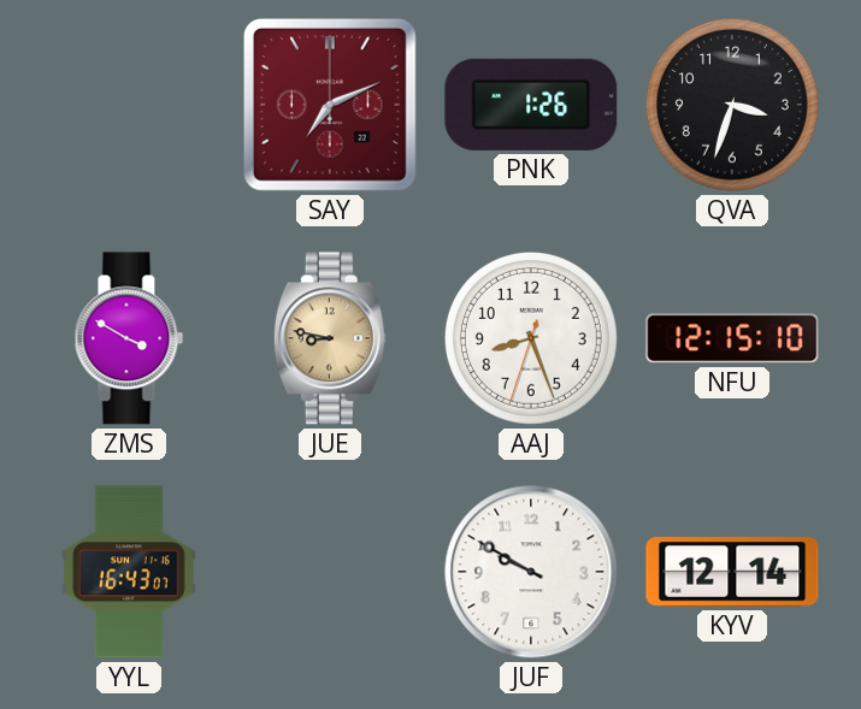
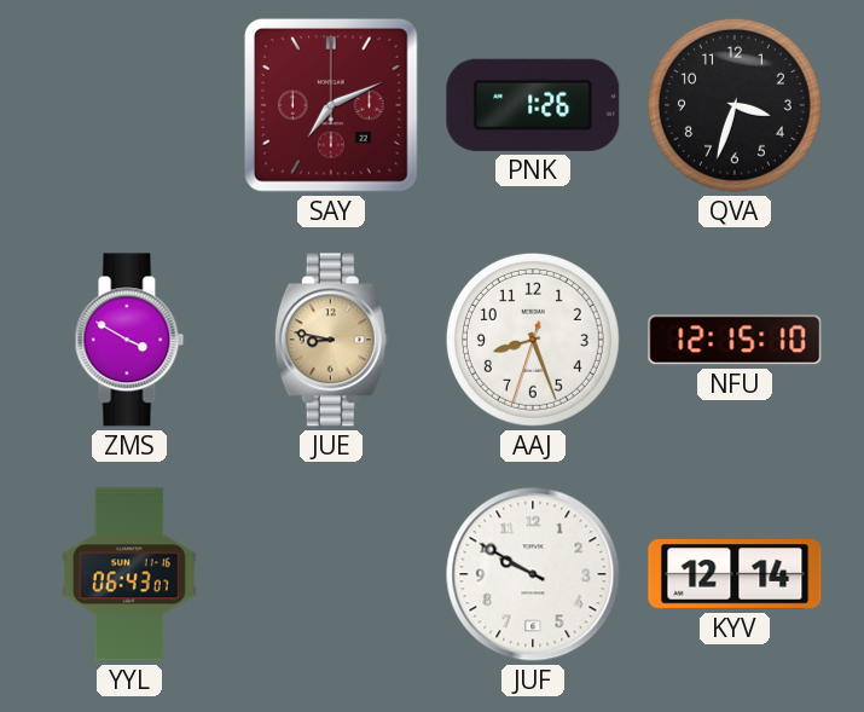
YYL: 16:43 -> 06:43
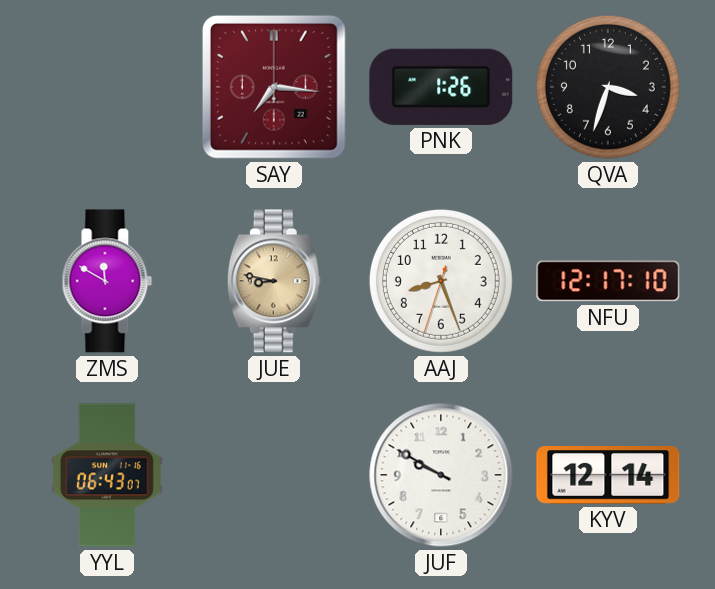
SAY: 7:11 -> 7:16
ZMS: 3:50 -> 11:50
NFU: 12:15 -> 12:17
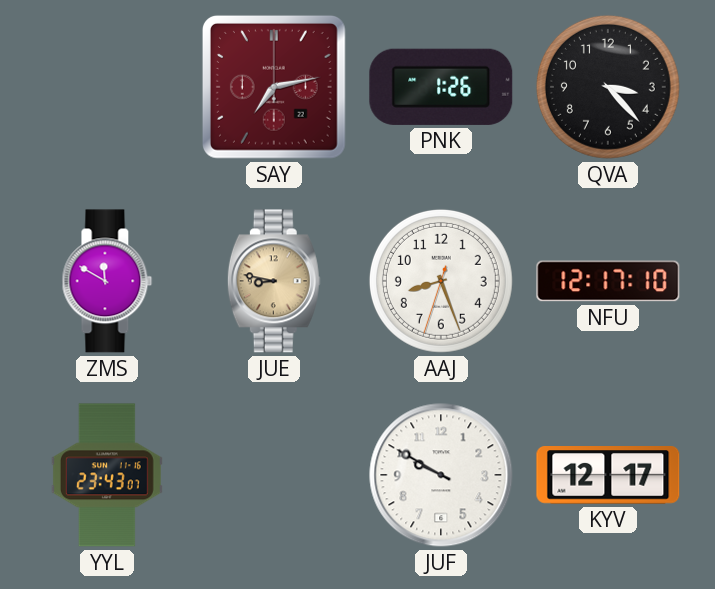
SAY: 7:16 -> 7:13
QVA: 3:33 -> 3:23
YYL: 06:43 -> 23:43
KYV: 12:14 -> 12:17
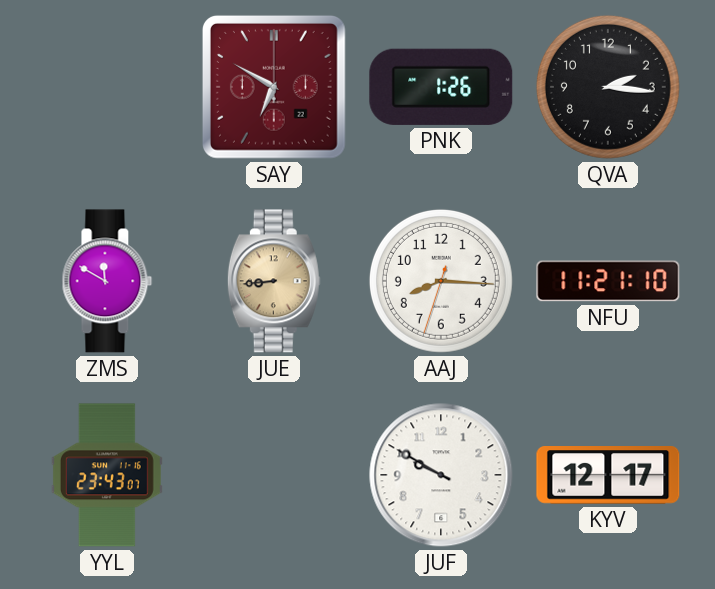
SAY: 7:13 -> 6:50
QVA: 3:23 -> 2:16
JUE: 8:47 -> 8:44
AAJ: 8:26 -> 8:15
NFU: 12:17 -> 11:21
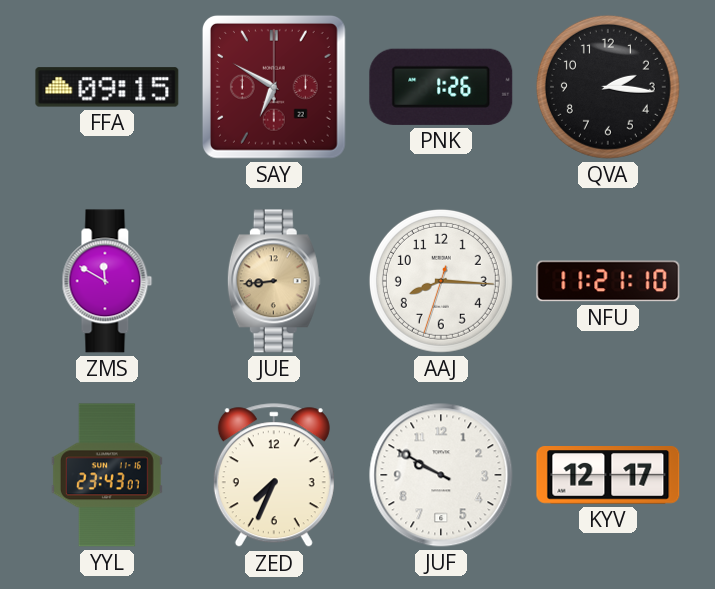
FFA: none -> 09:15
ZED: none -> 7:34
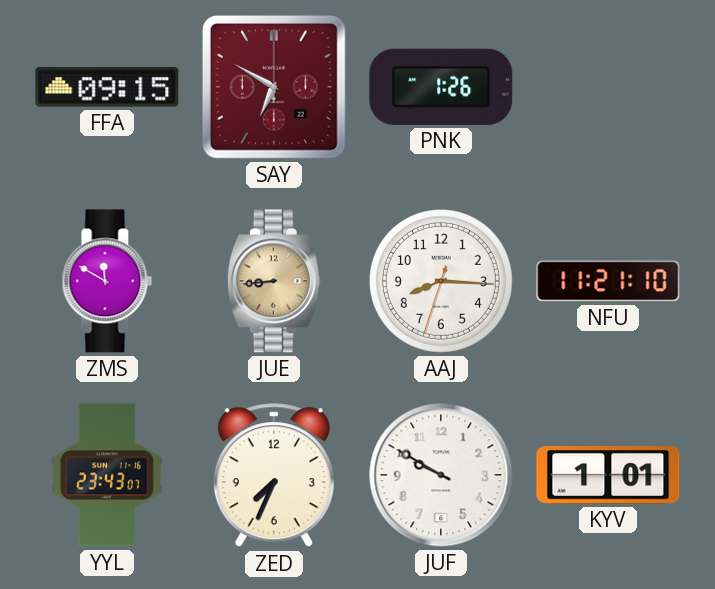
QVA: 2:16 -> none
KYV: 12:17 -> 1:01
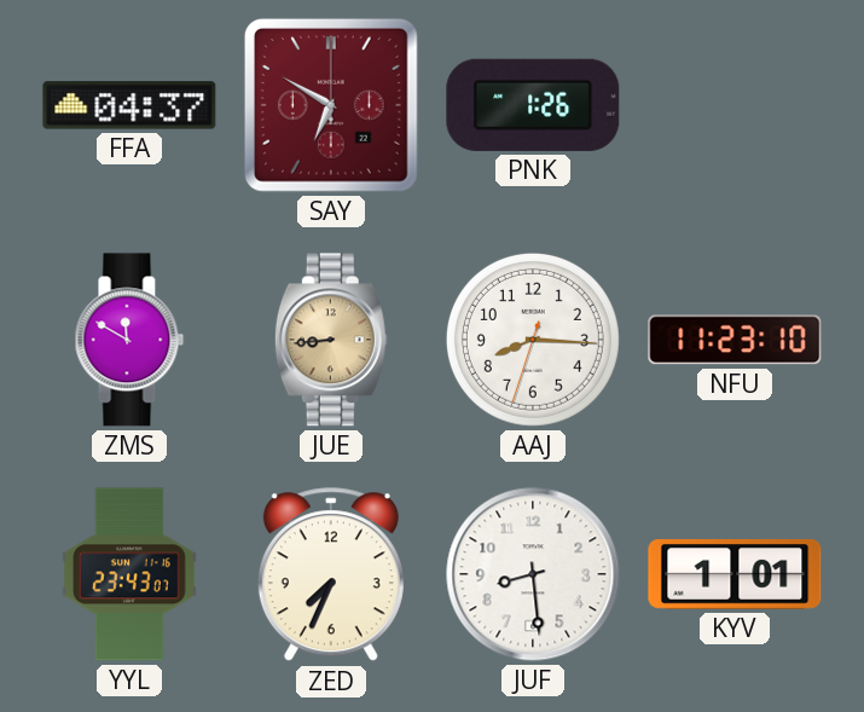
FFA: 09:15 -> 04:37
NFU: 11:21 -> 11:23
JUF: 9:50 -> 8:29
